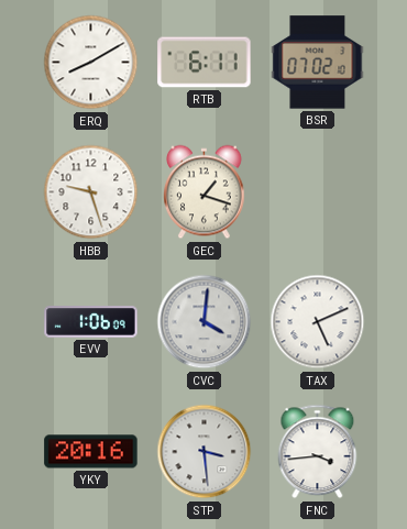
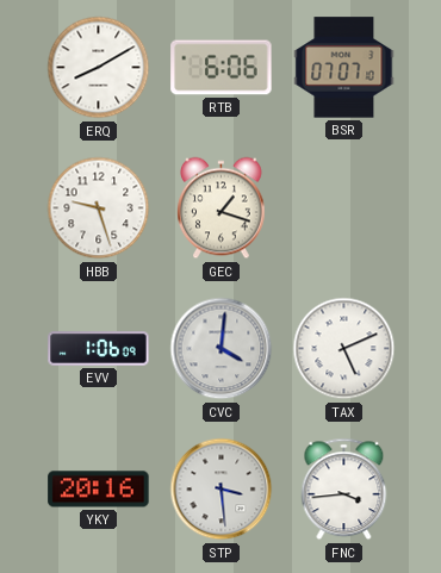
RTB: 6:11 -> 6:06
BSR: 07:02 -> 07:07
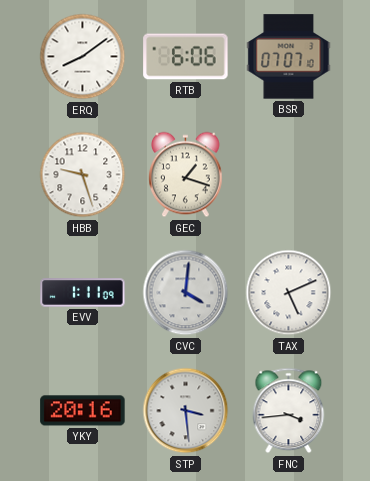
ERQ: 8:10 -> 8:09
EVV: 1:06 -> 1:11
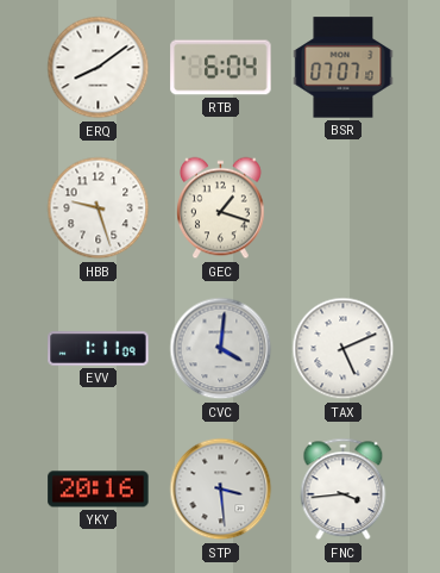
RTB: 6:06 -> 6:04
